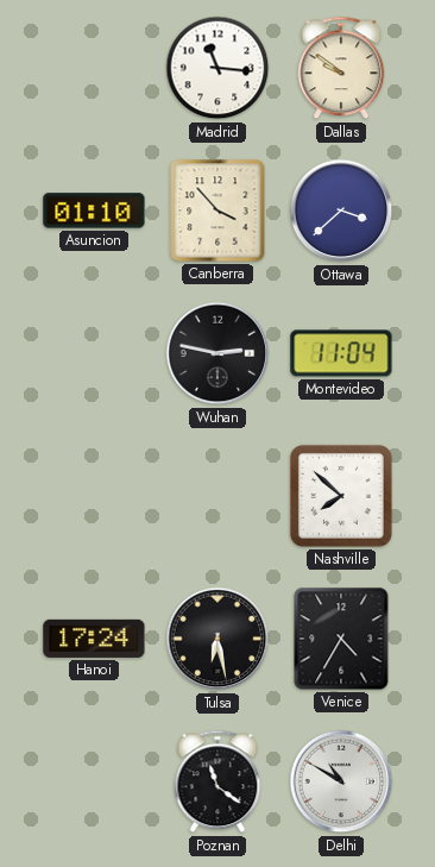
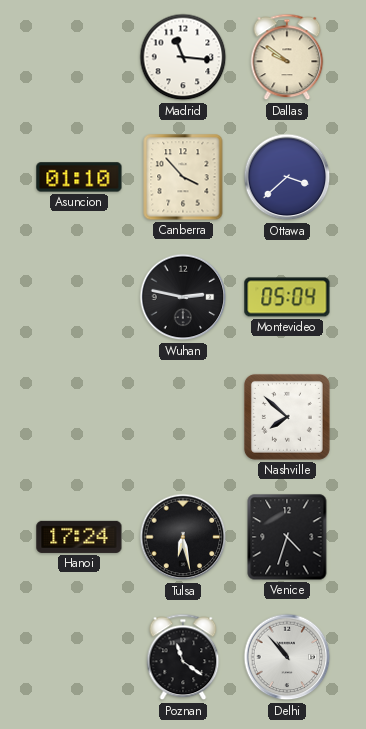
Montevideo: 11:04 -> 05:04
Venice: 4:35 -> 4:33
Delhi: 10:50 -> 10:53
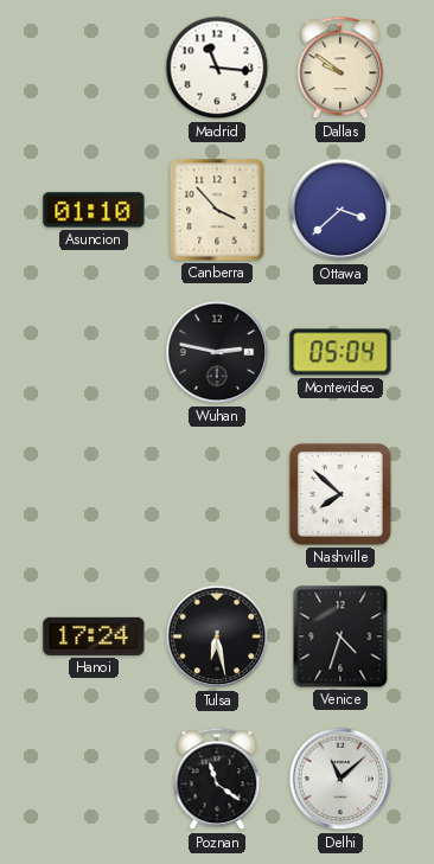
Delhi: 10:53 -> 11:08
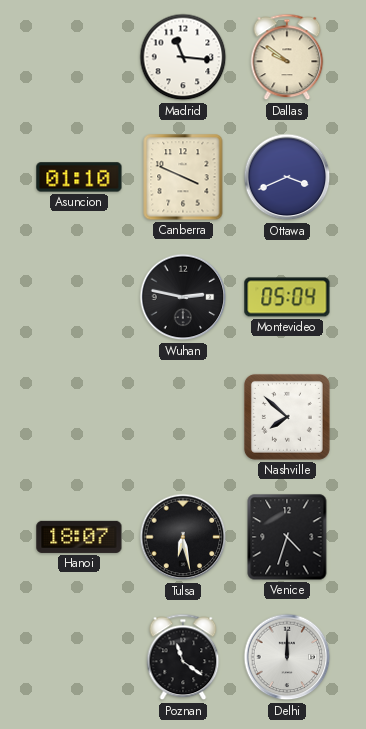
Canberra: 3:53 -> 3:49
Ottawa: 3:38 -> 3:41
Hanoi: 17:24 -> 18:07
Delhi: 11:08 -> 12:00
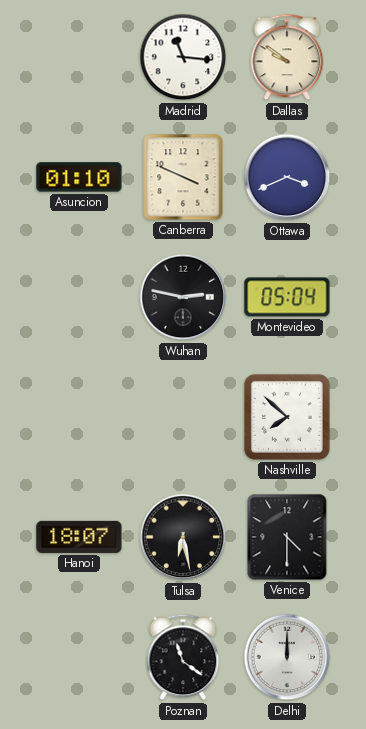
Venice: 4:33 -> 4:30
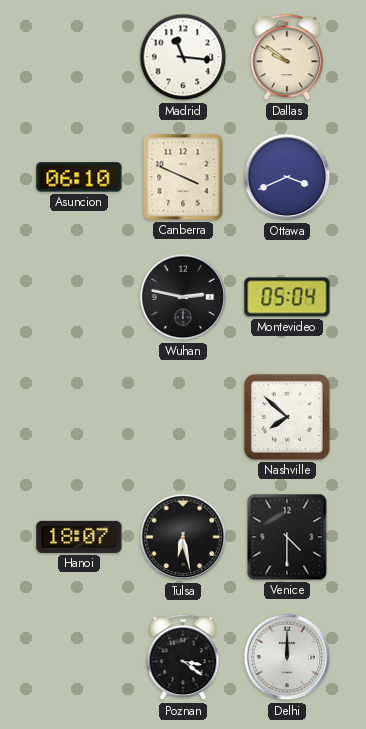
Asuncion: 01:10 -> 06:10
Poznan: 11:21 -> 3:21
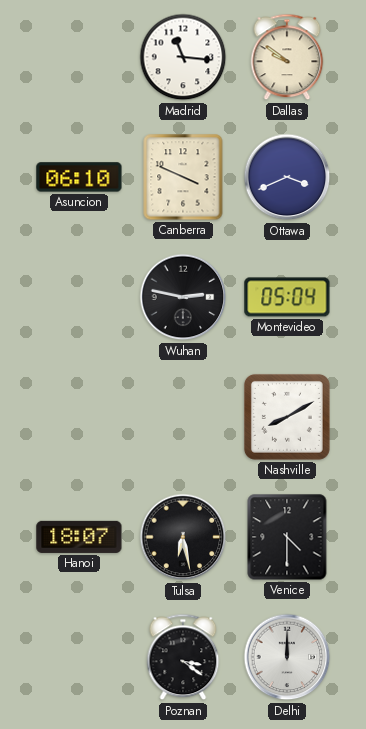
Nashville: 7:52 -> 8:10
